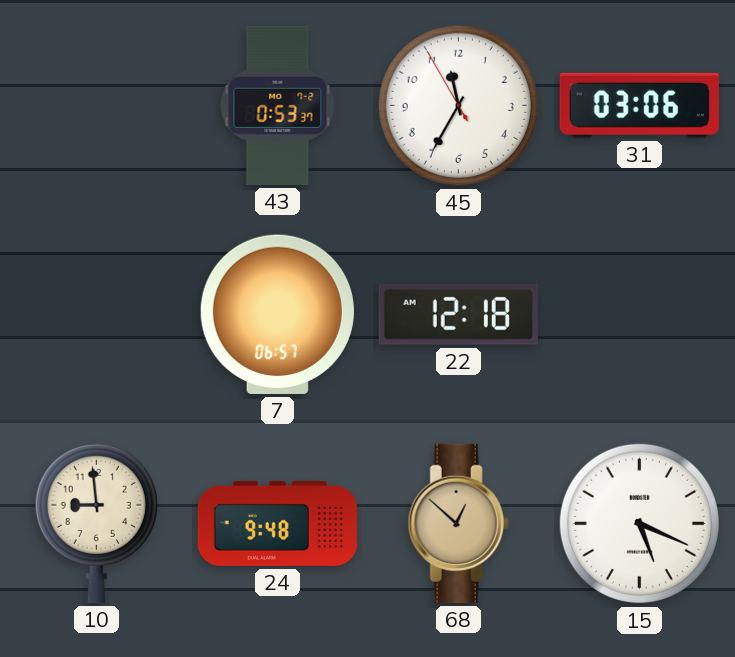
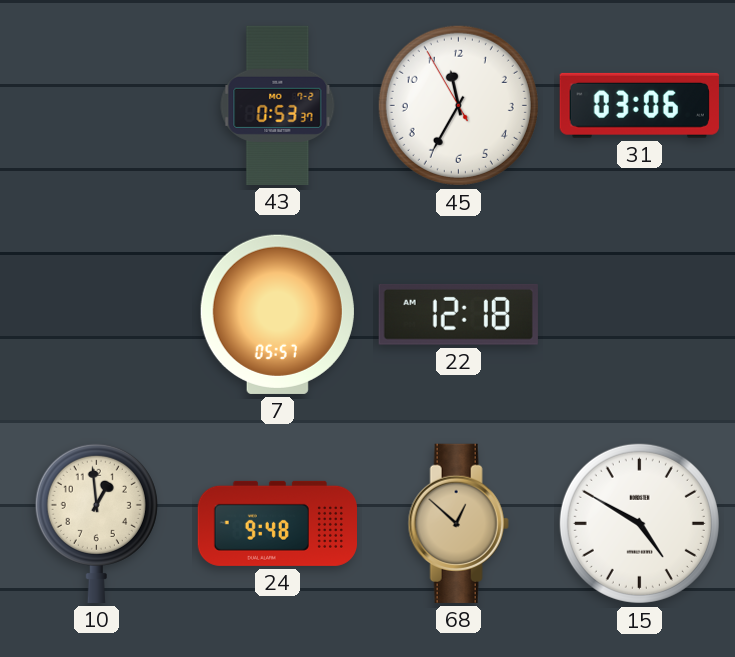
7: 06:57 -> 05:57
10: 8:59 -> 12:59
15: 5:19 -> 4:50
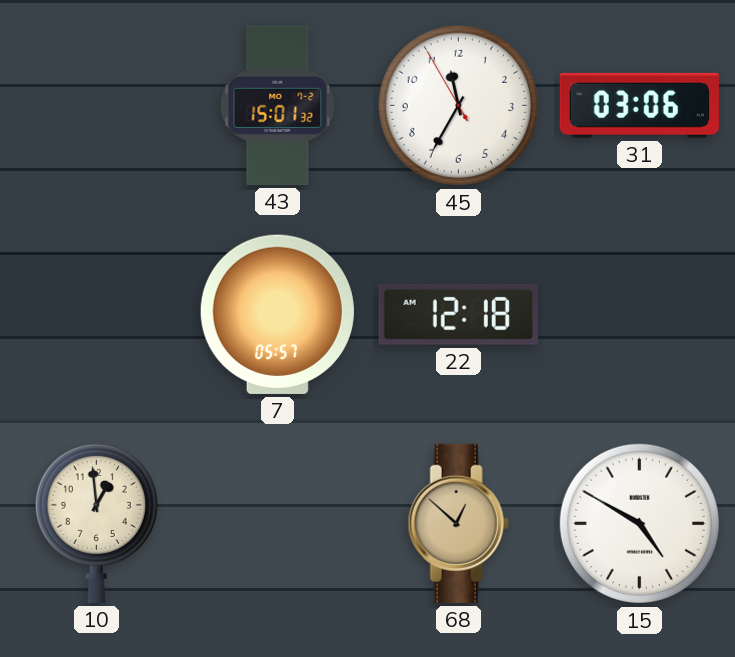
43: 0:53 -> 15:01
24: 9:48 -> none
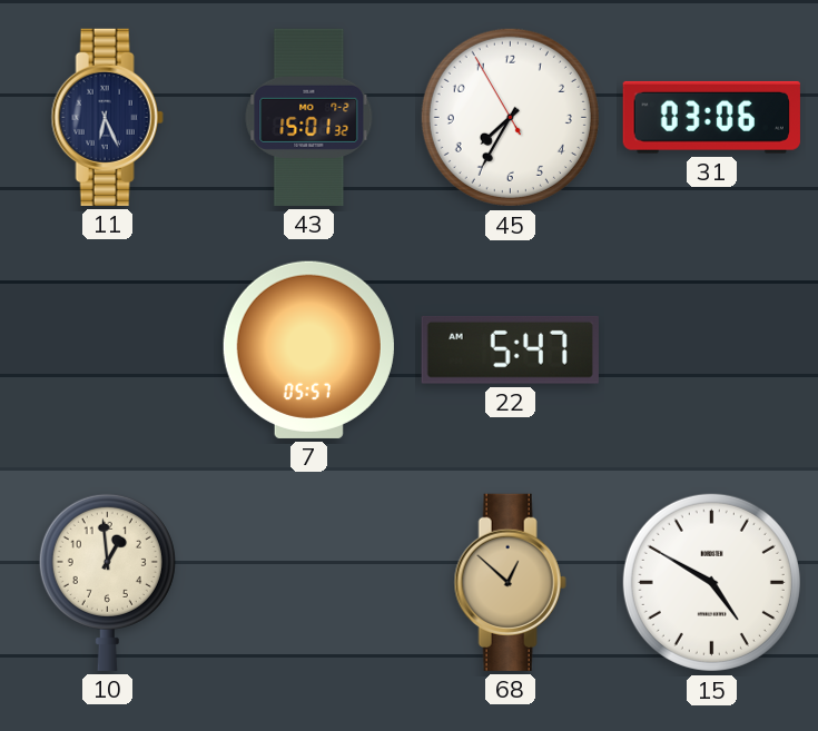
11: none -> 6:26
45: 11:34 -> 7:34
22: 12:18 -> 5:47
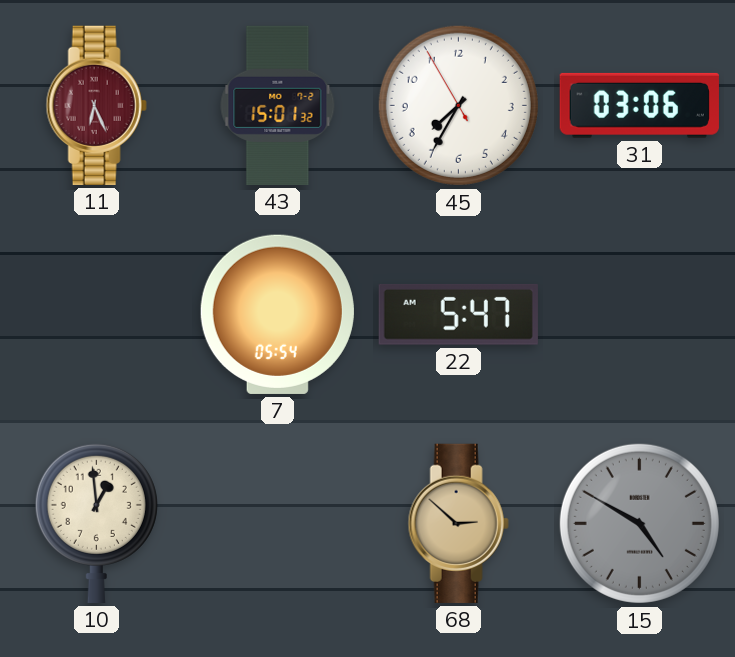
11 dial: navy -> burgundy
7: 05:57 -> 05:54
68: 12:52 -> 2:52
15 dial: white -> grey
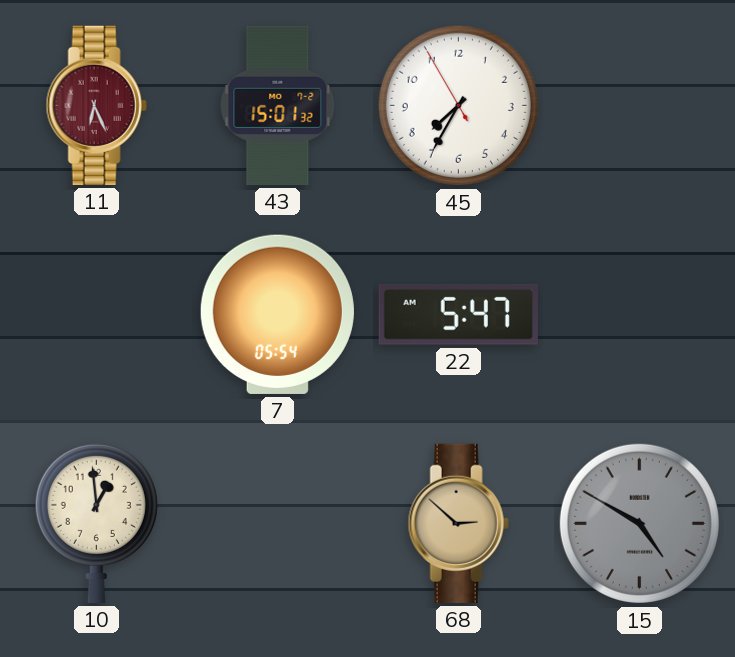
31: 03:06 -> none
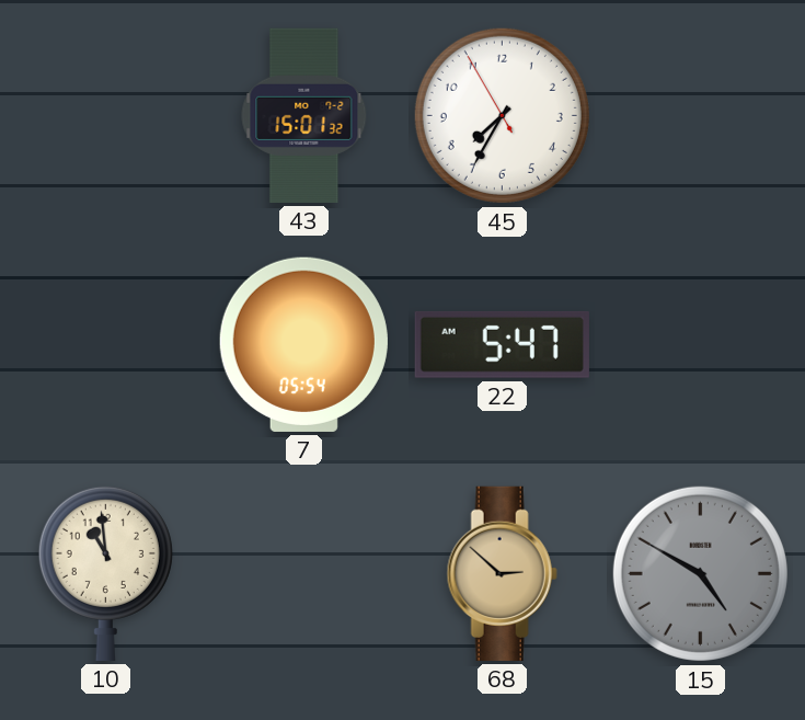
11: 6:26 -> none
10: 12:59 -> 10:59
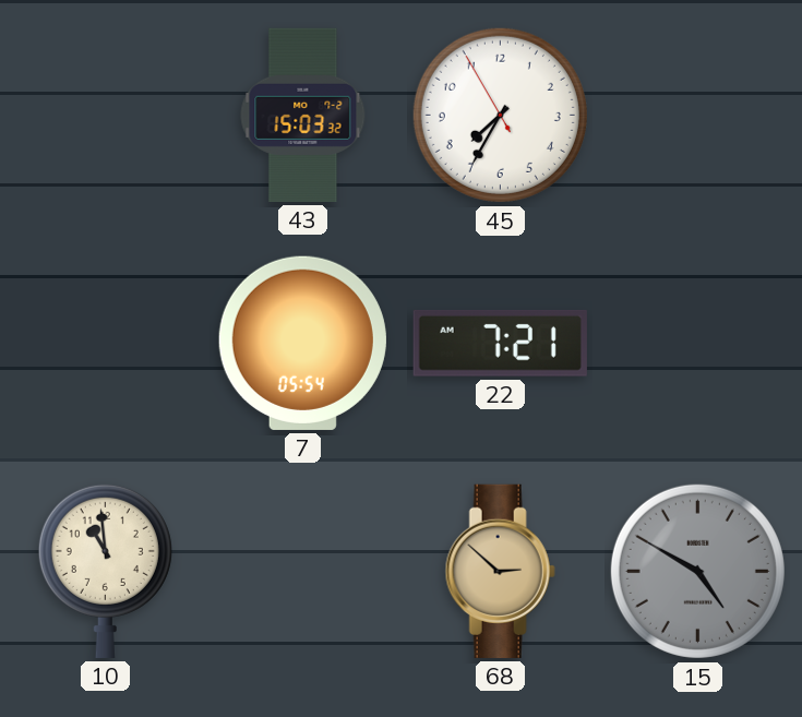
43: 15:01 -> 15:03
22: 5:47 -> 7:21
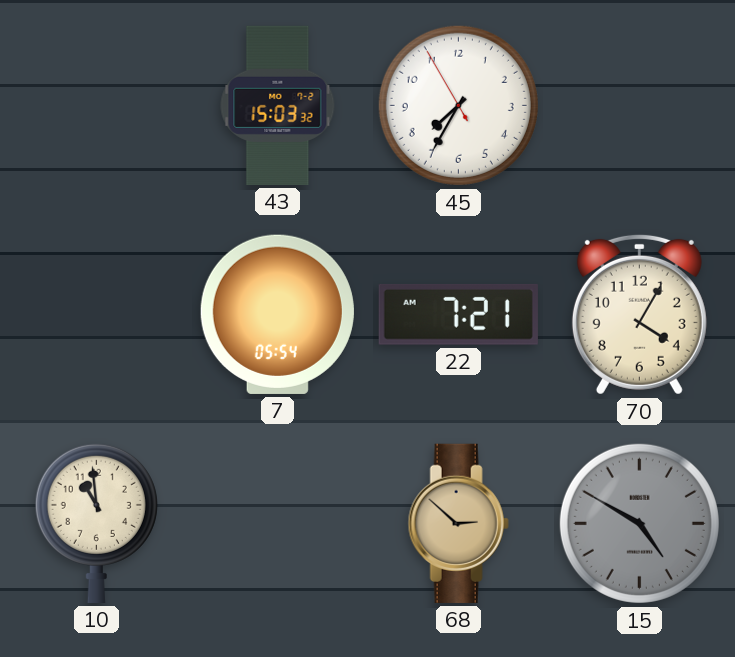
70: none -> 4:05
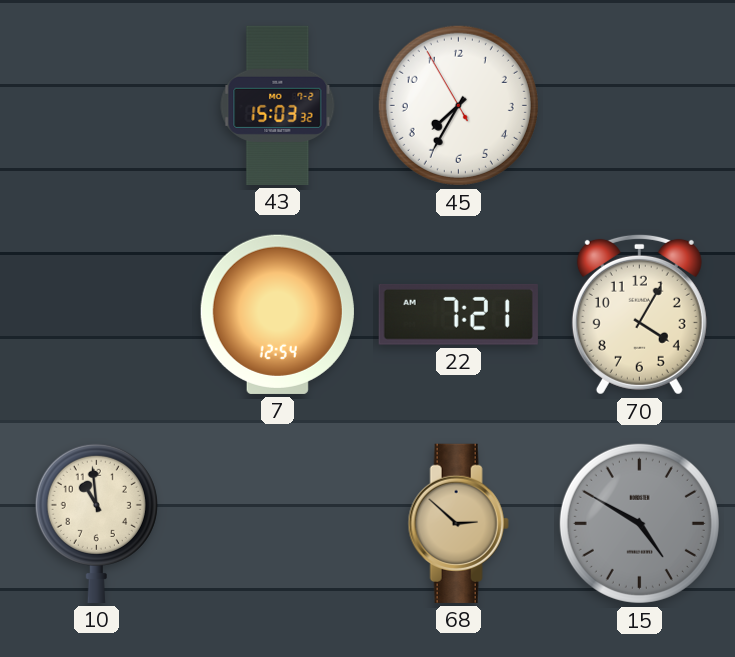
7: 05:54 -> 12:54
